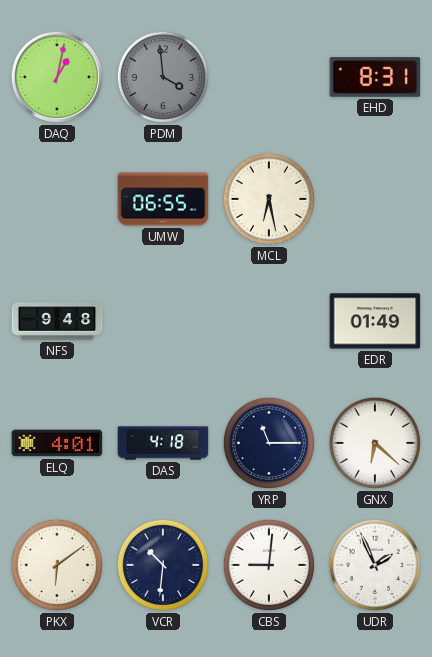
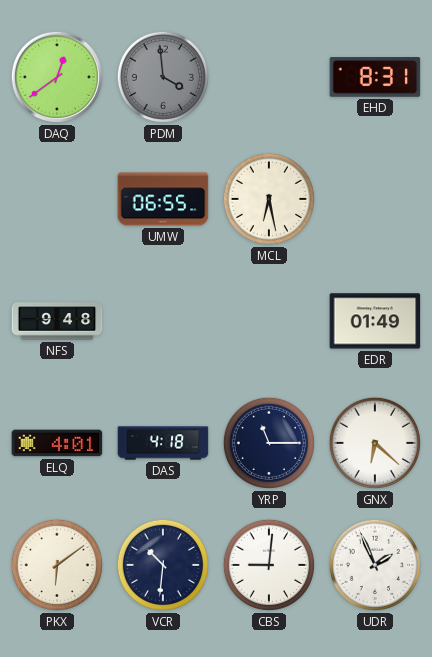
DAQ: 1:02 -> 12:39
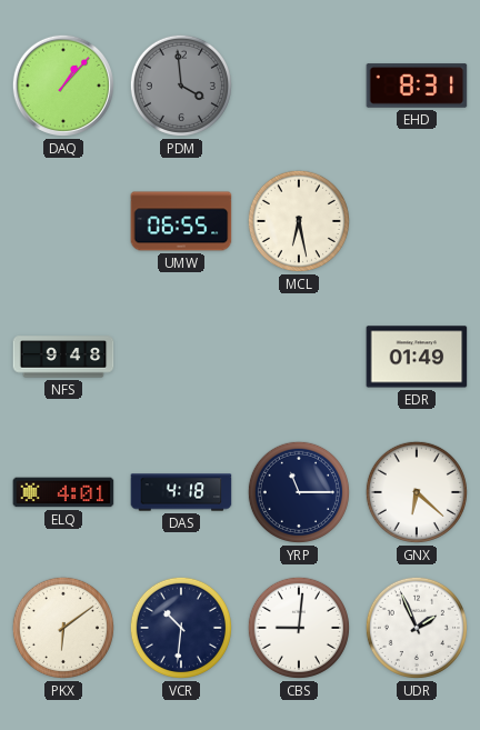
DAQ: 12:39 -> 1:07
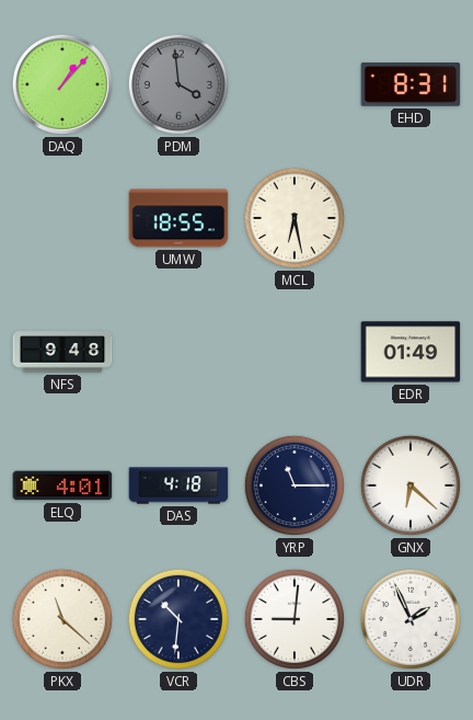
UMW: 06:55 -> 18:55
PKX: 6:09 -> 11:22
